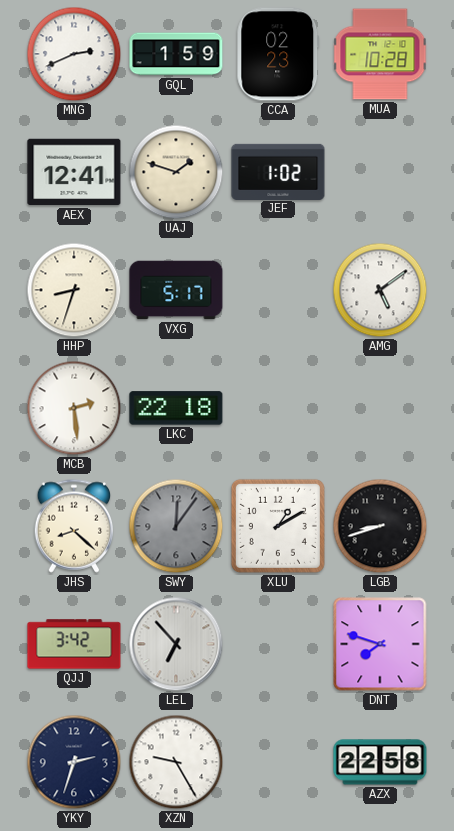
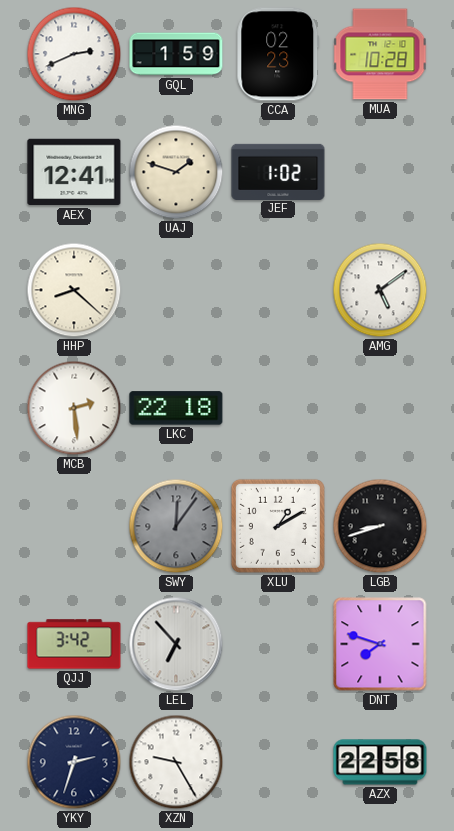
HHP: 8:33 -> 8:22
VXG: 5:17 -> none
JHS: 8:22 -> none
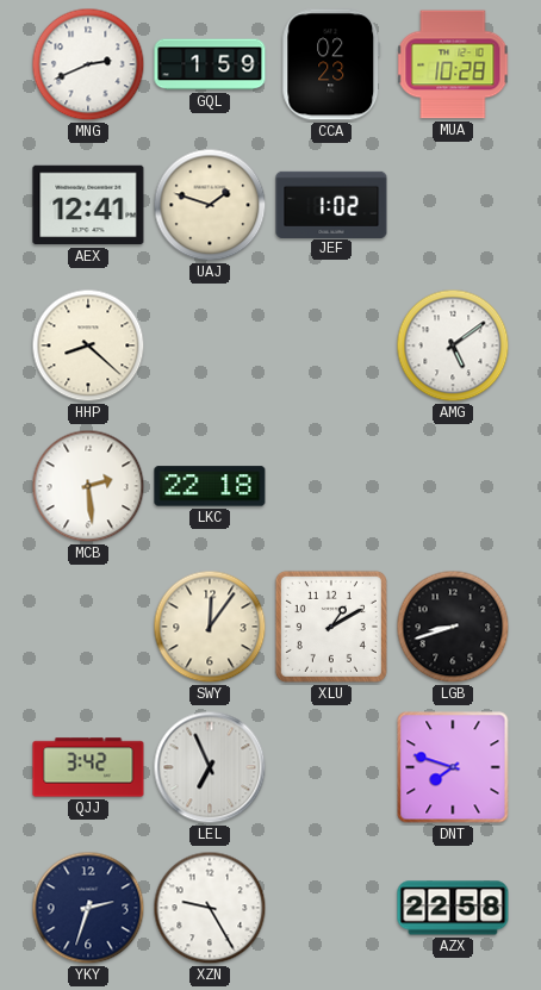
SWY dial: grey -> cream
LEL: 6:53 -> 6:56
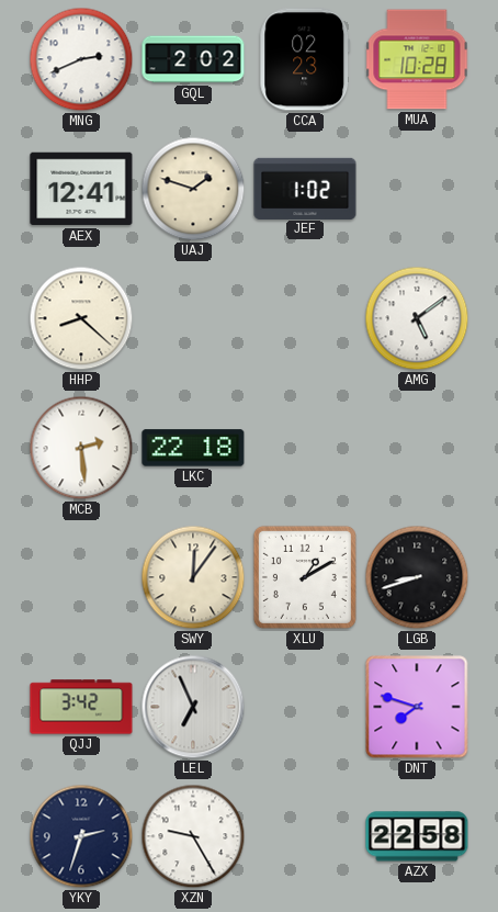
GQL: 1:59 -> 2:02
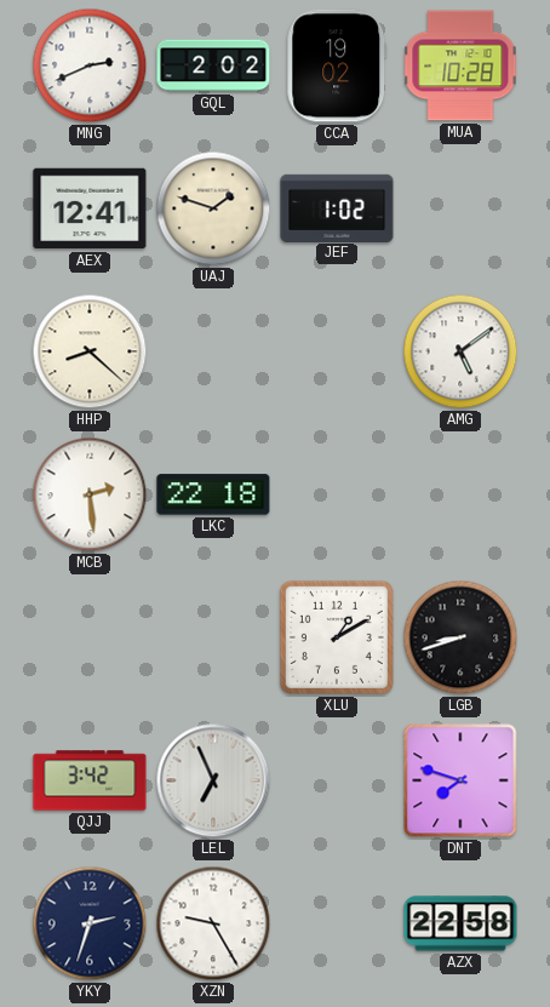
CCA: 02:23 -> 19:02
SWY: 12:06 -> none
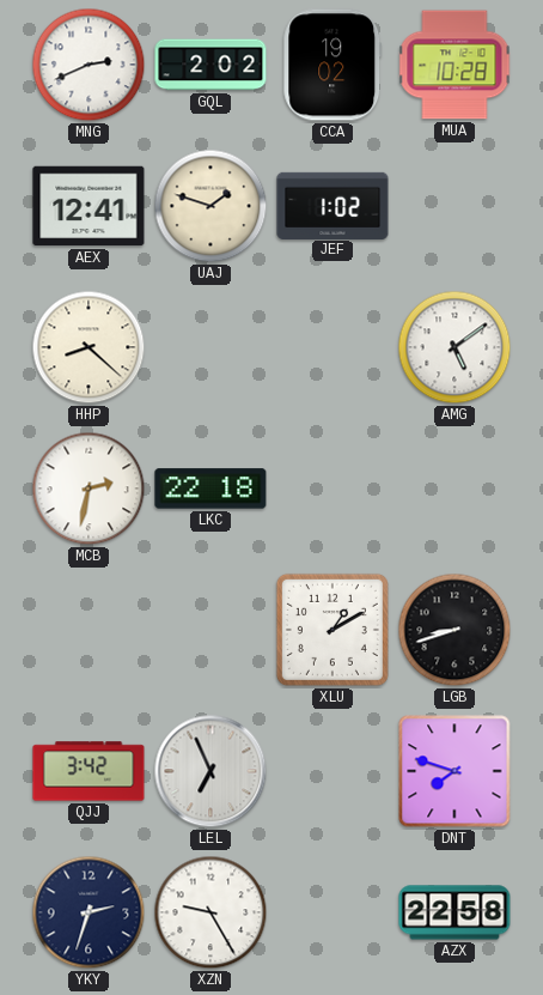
MCB: 2:29 -> 2:32
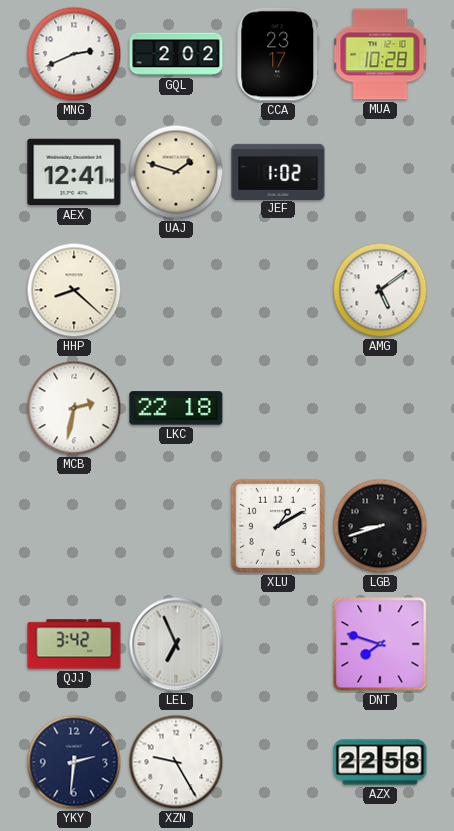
CCA: 19:02 -> 23:17
YKY: 2:33 -> 2:31
